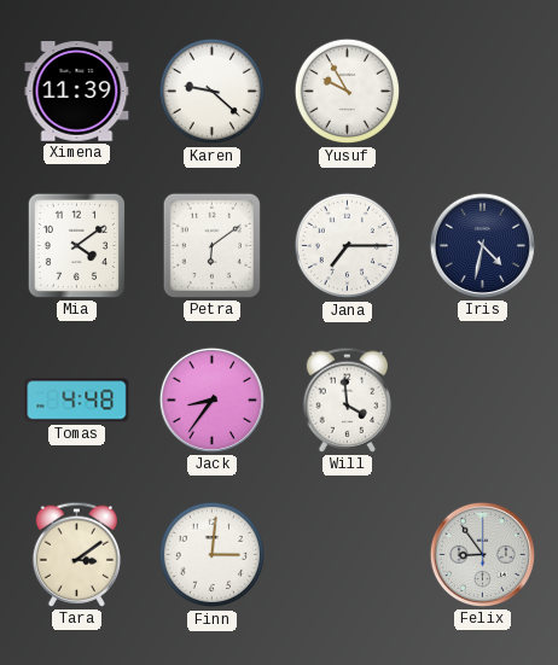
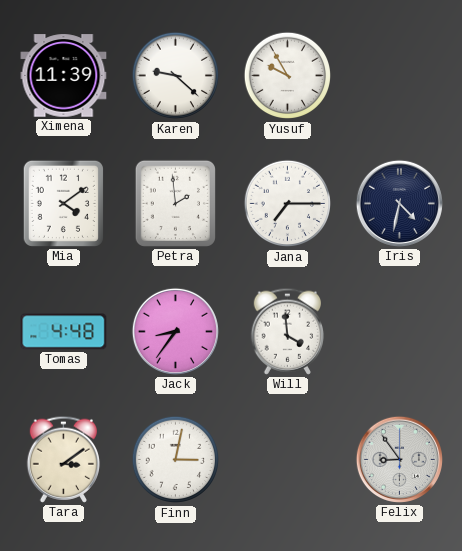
Petra: 6:09 -> 1:59
Finn: 3:01 -> 3:02
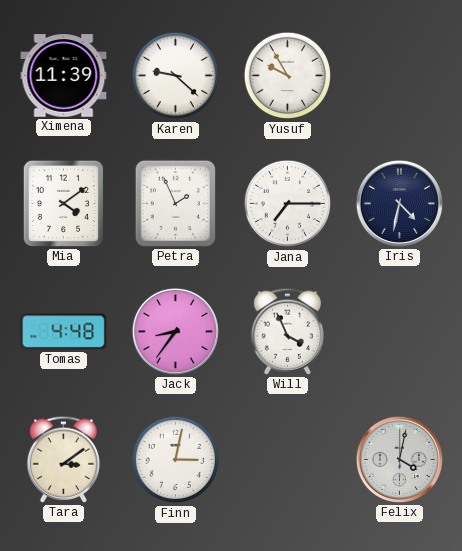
Petra: 1:59 -> 1:56
Will: 3:59 -> 3:56
Felix: 8:54 -> 4:02
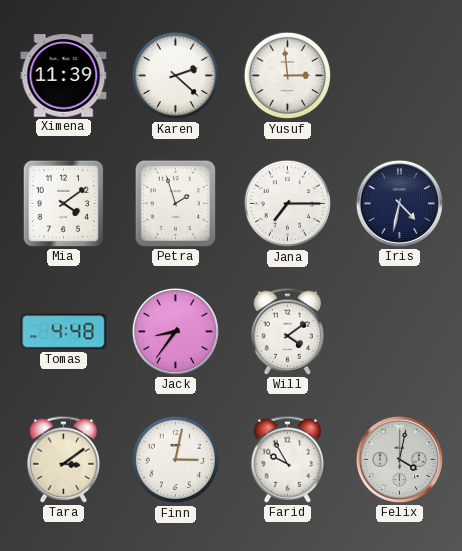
Karen: 9:22 -> 2:22
Yusuf: 9:55 -> 2:59
Petra: 1:56 -> 1:57
Will: 3:56 -> 4:09
Farid: none -> 9:55
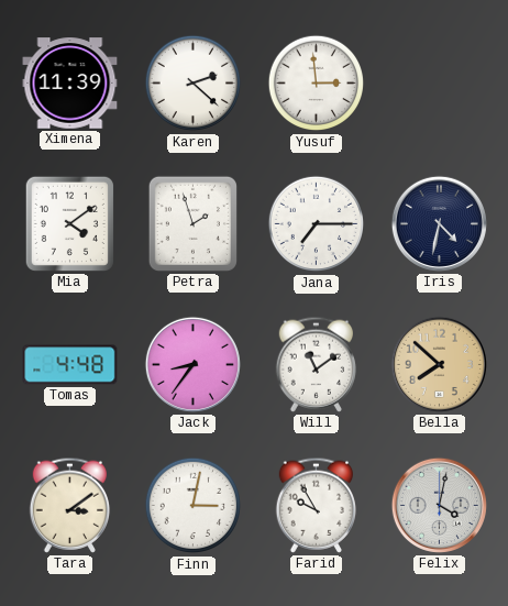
Will: 4:09 -> 11:09
Bella: none -> 7:52
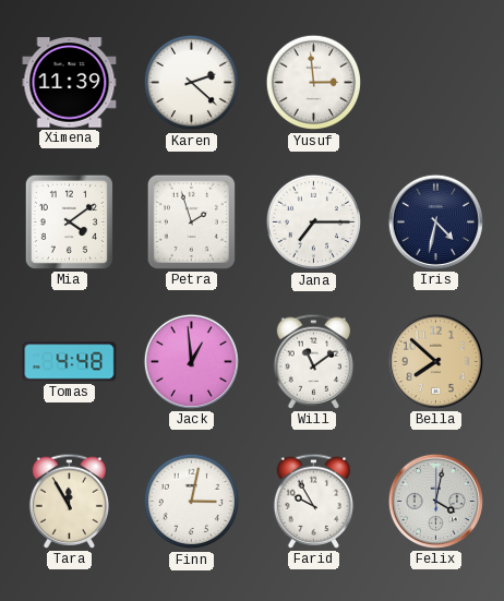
Jack: 8:36 -> 12:59
Tara: 3:09 -> 11:55
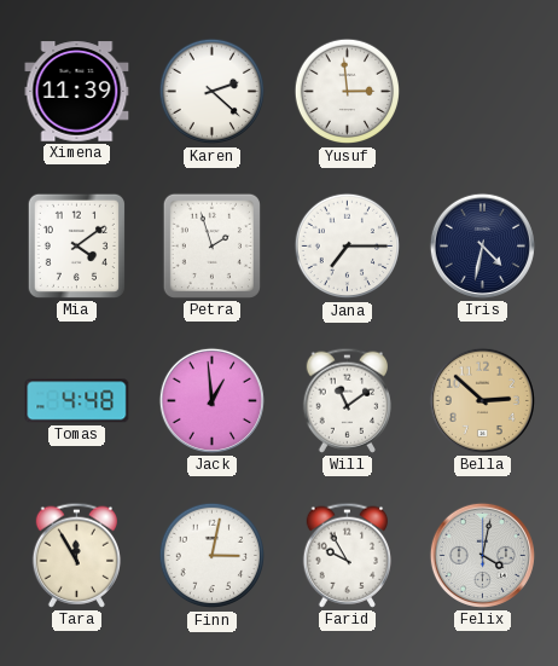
Bella: 7:52 -> 2:52
